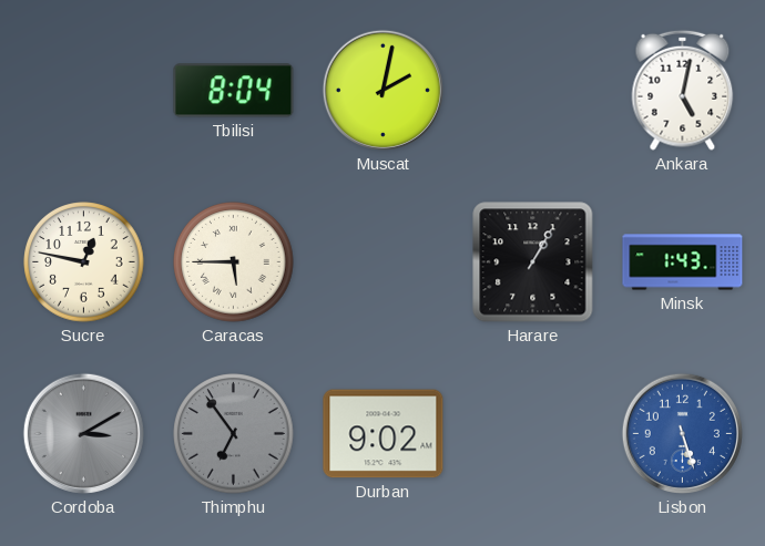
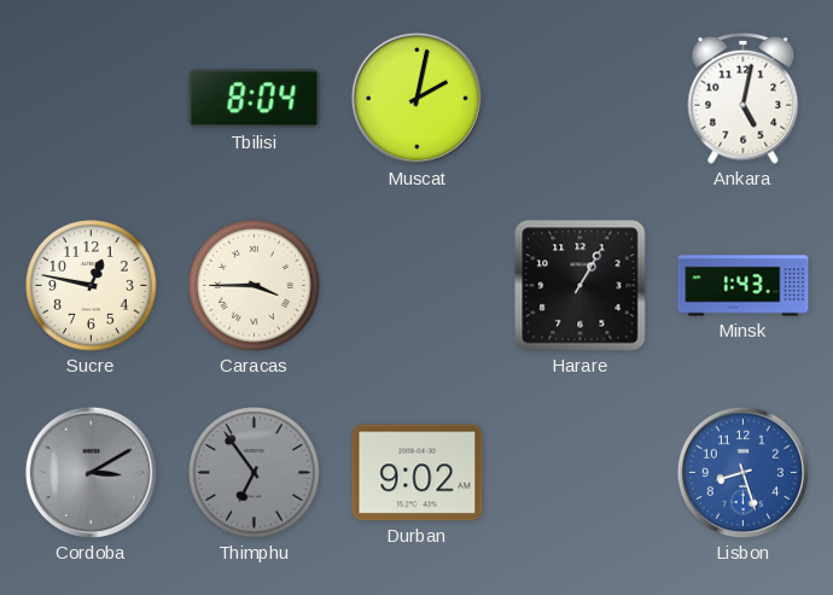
Caracas: 5:45 -> 3:45
Lisbon: 5:27 -> 8:27
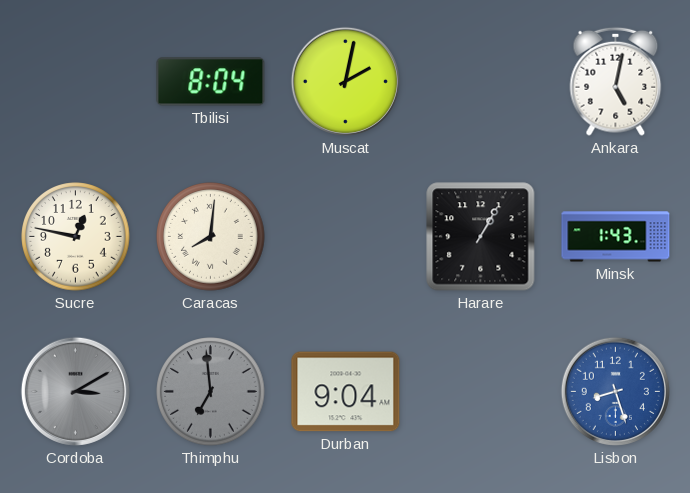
Caracas: 3:45 -> 8:01
Thimphu: 6:54 -> 6:59
Durban: 9:02 -> 9:04
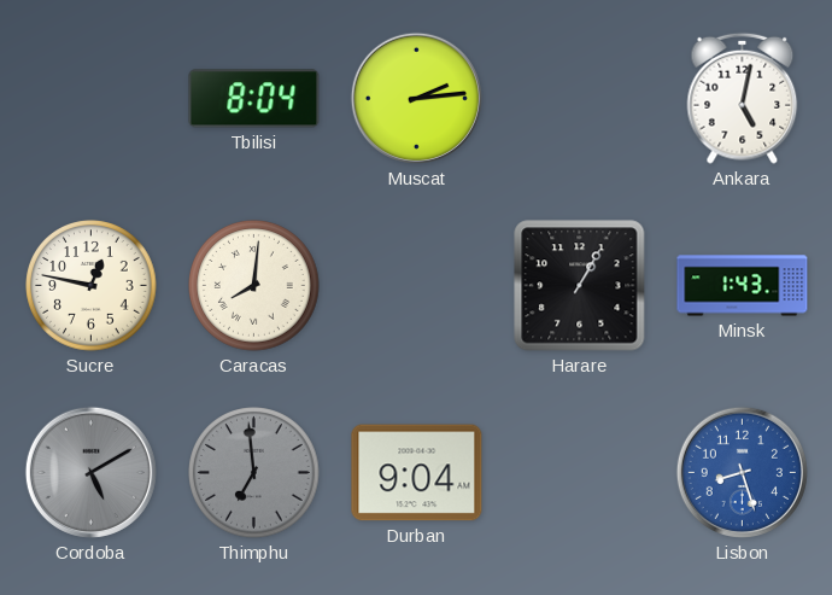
Muscat: 2:02 -> 2:14
Cordoba: 3:10 -> 5:10
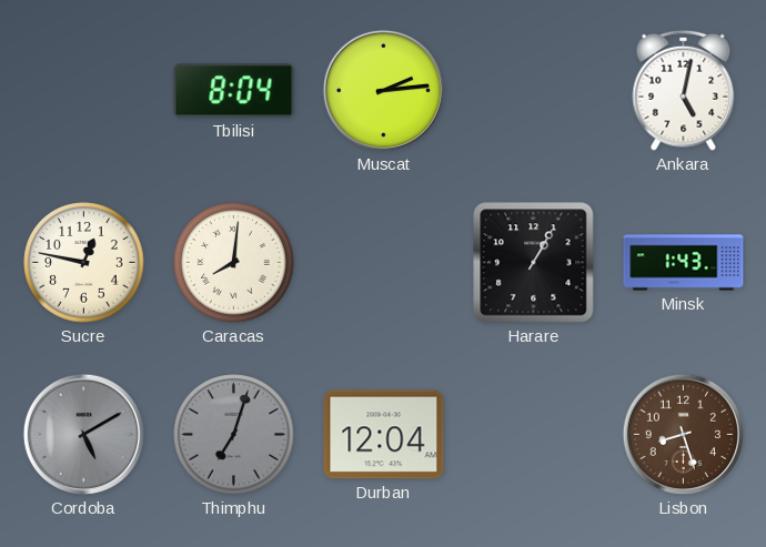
Thimphu: 6:59 -> 7:03
Durban: 9:04 -> 12:04
Lisbon dial: blue -> brown
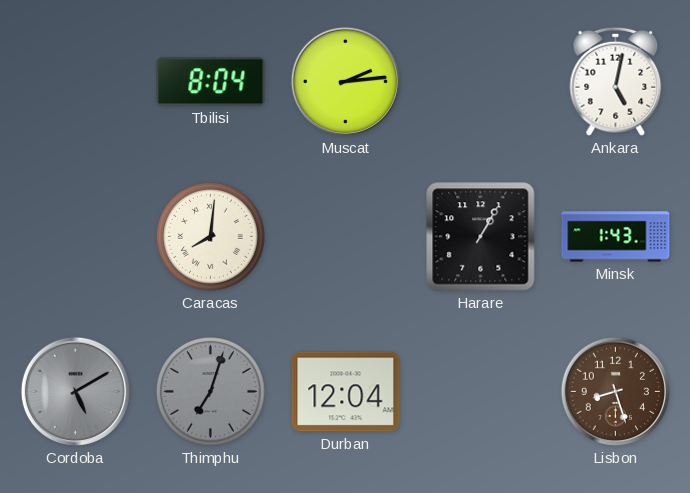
Sucre: 12:47 -> none
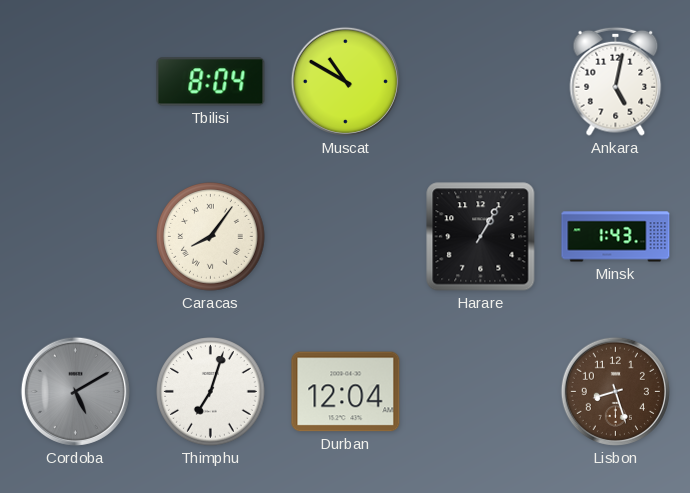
Muscat: 2:14 -> 10:50
Caracas: 8:01 -> 8:06
Thimphu dial: grey -> white
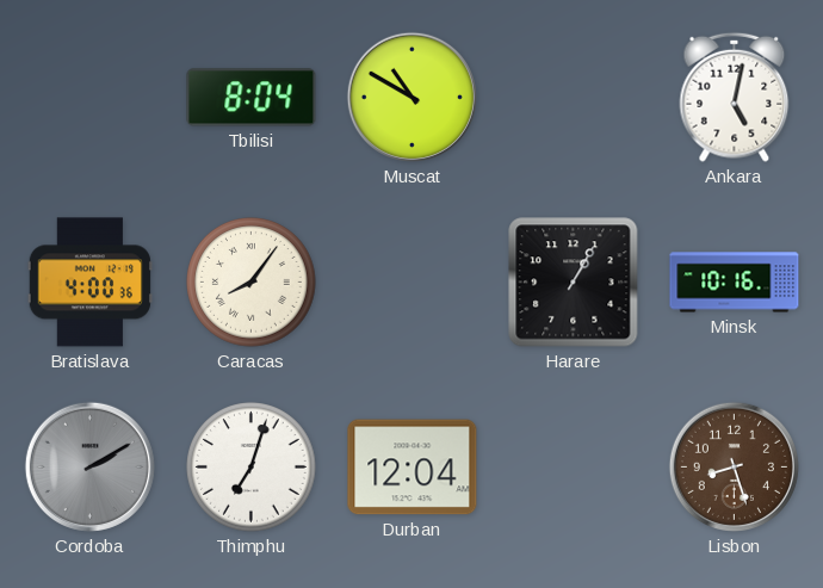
Bratislava: none -> 4:00
Minsk: 1:43 -> 10:16
Cordoba: 5:10 -> 2:10
